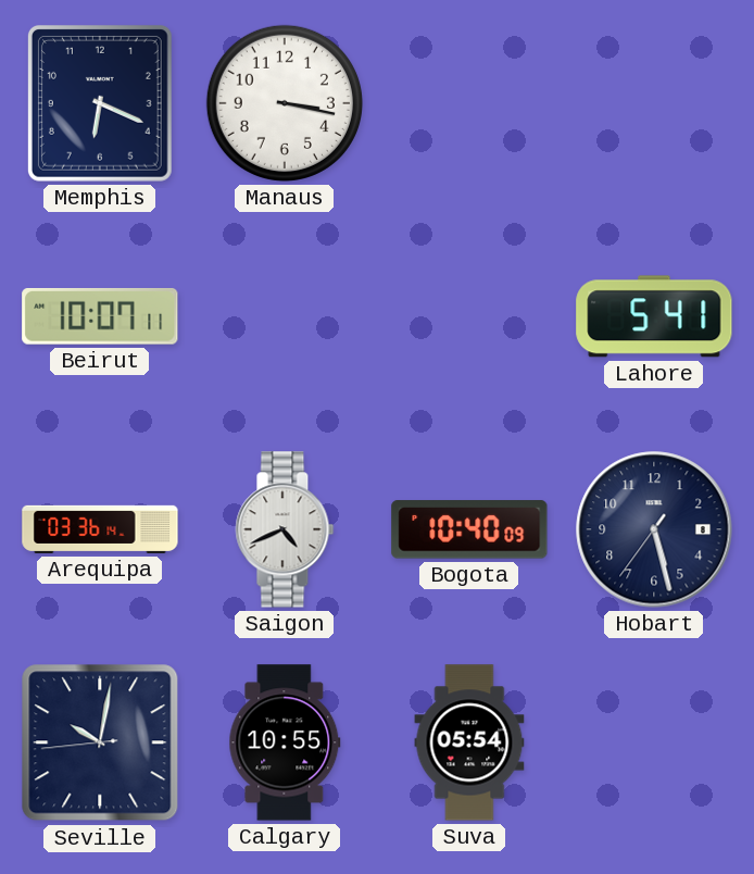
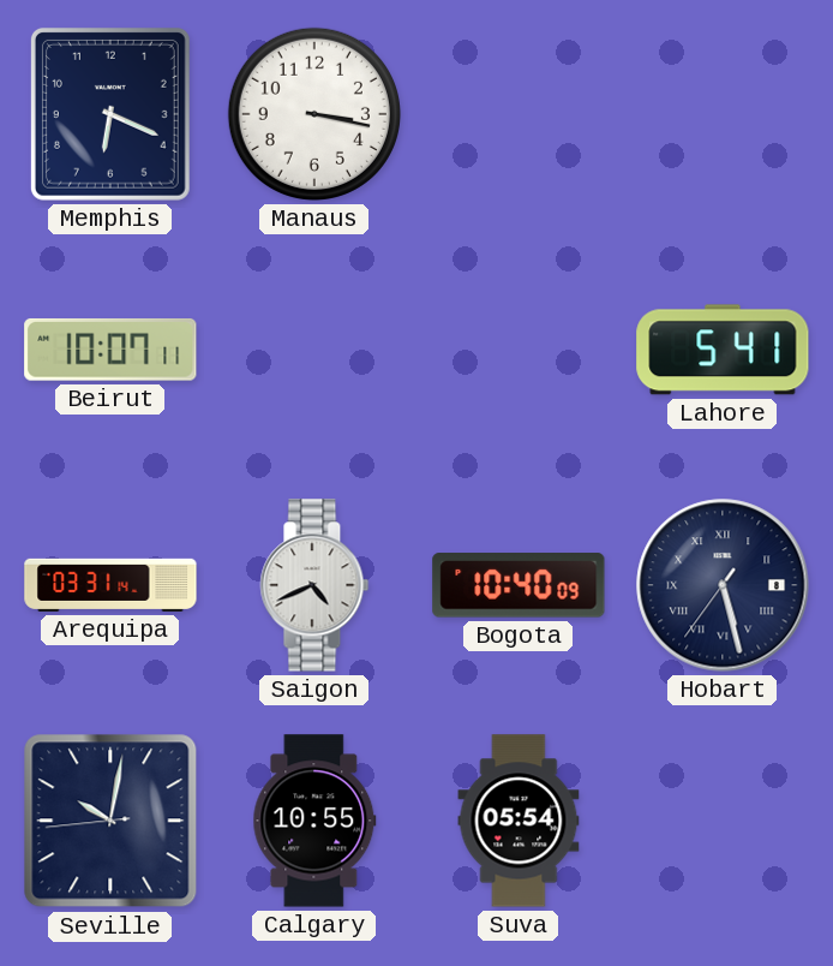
Arequipa: 03:36 -> 03:31
Hobart numerals: Arabic -> Roman
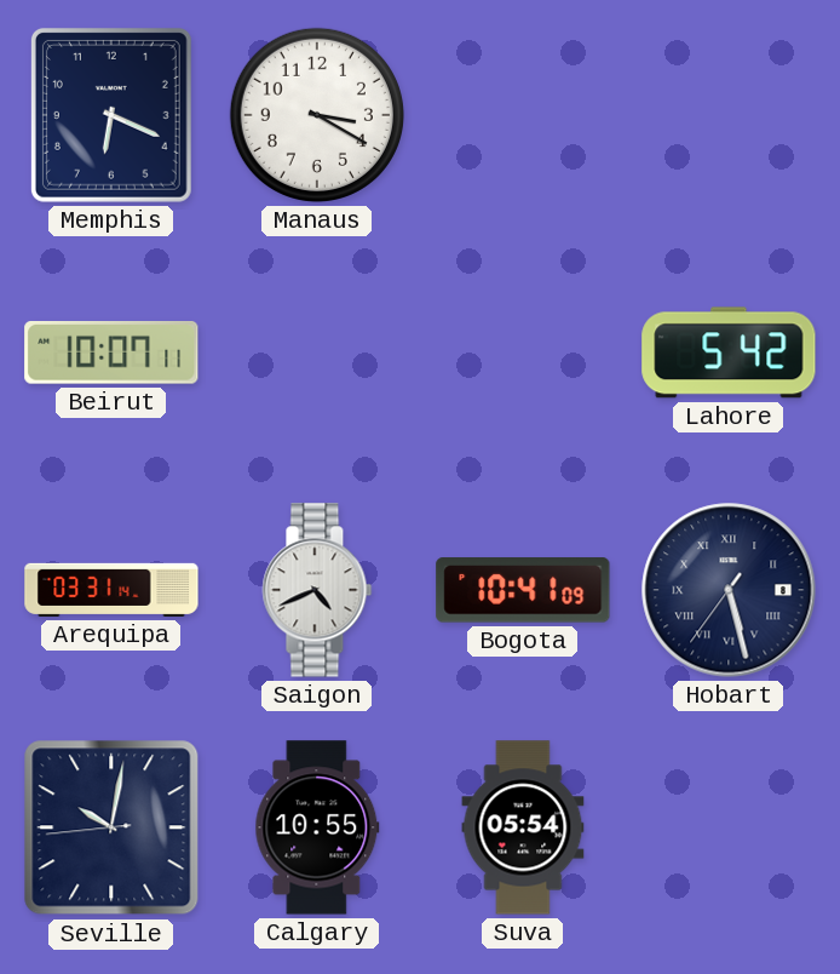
Manaus: 3:17 -> 3:20
Lahore: 5:41 -> 5:42
Bogota: 10:40 -> 10:41
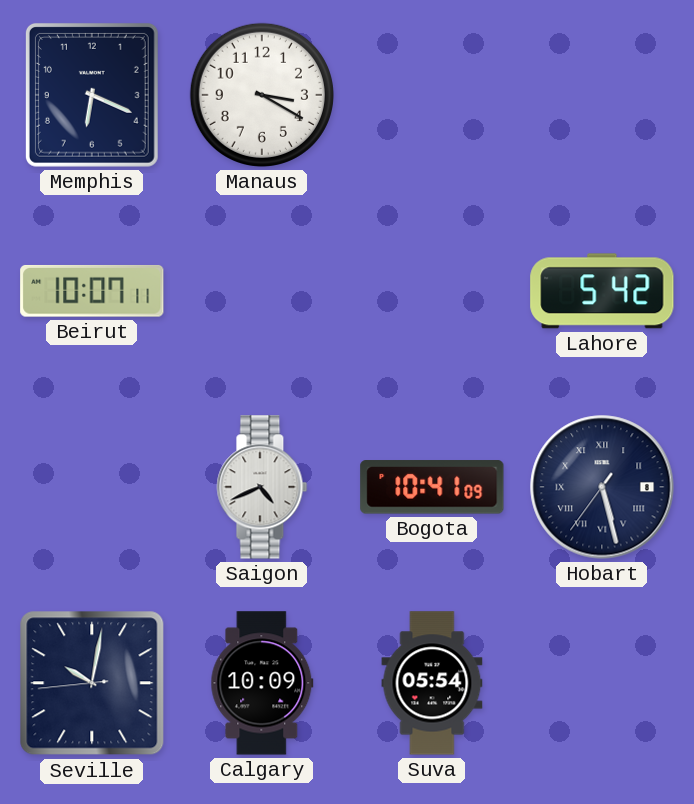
Arequipa: 03:31 -> none
Calgary: 10:55 -> 10:09
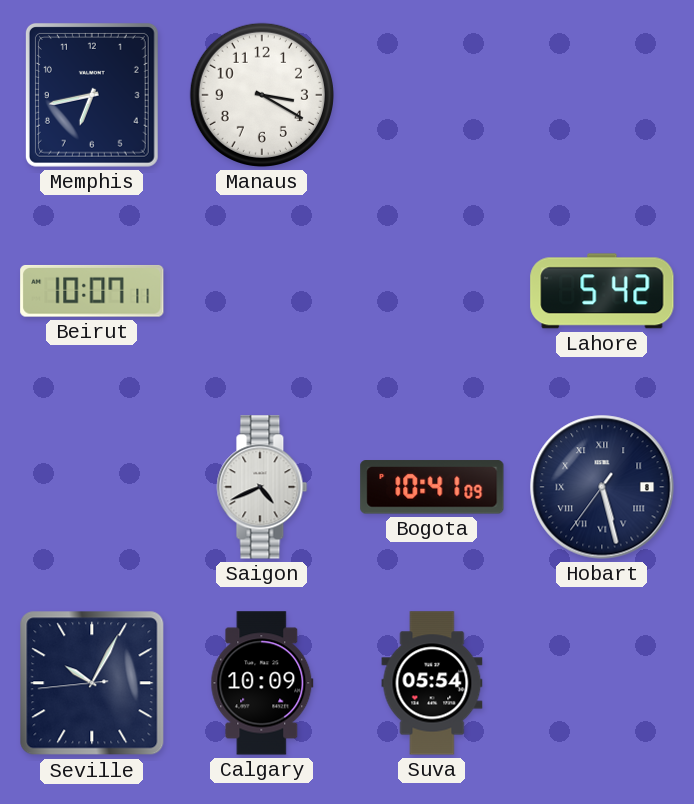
Memphis: 6:19 -> 6:43
Seville: 10:01 -> 10:04
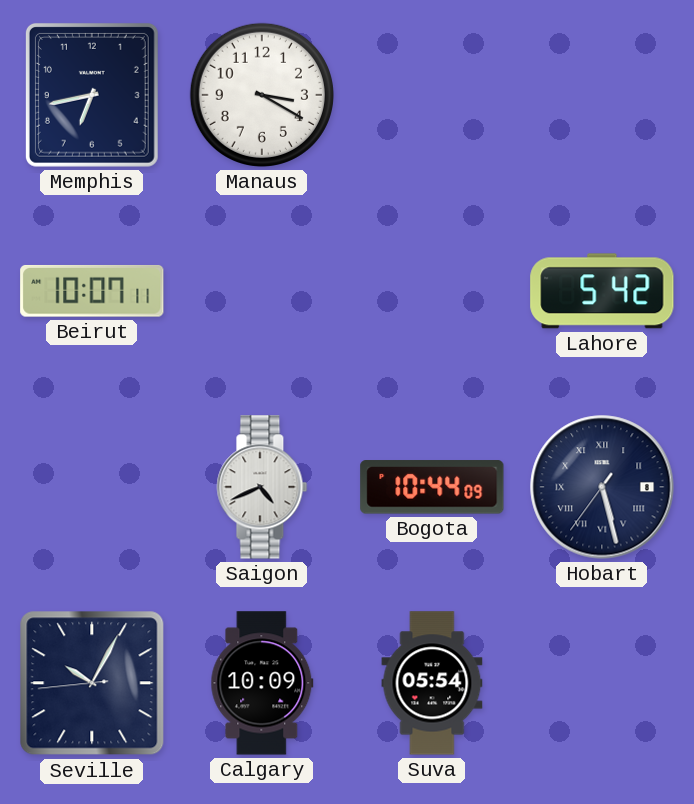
Bogota: 10:41 -> 10:44
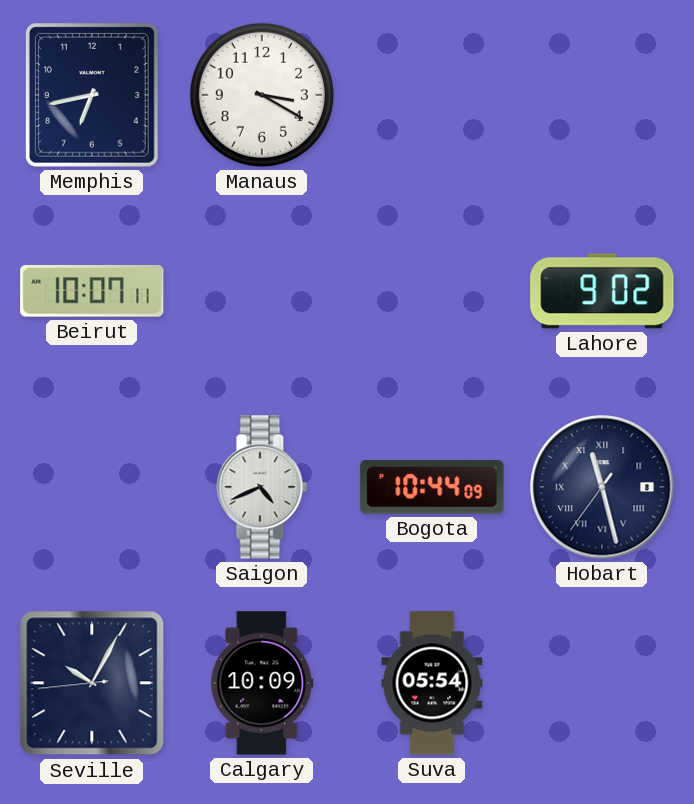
Lahore: 5:42 -> 9:02
Hobart: 5:27 -> 11:27
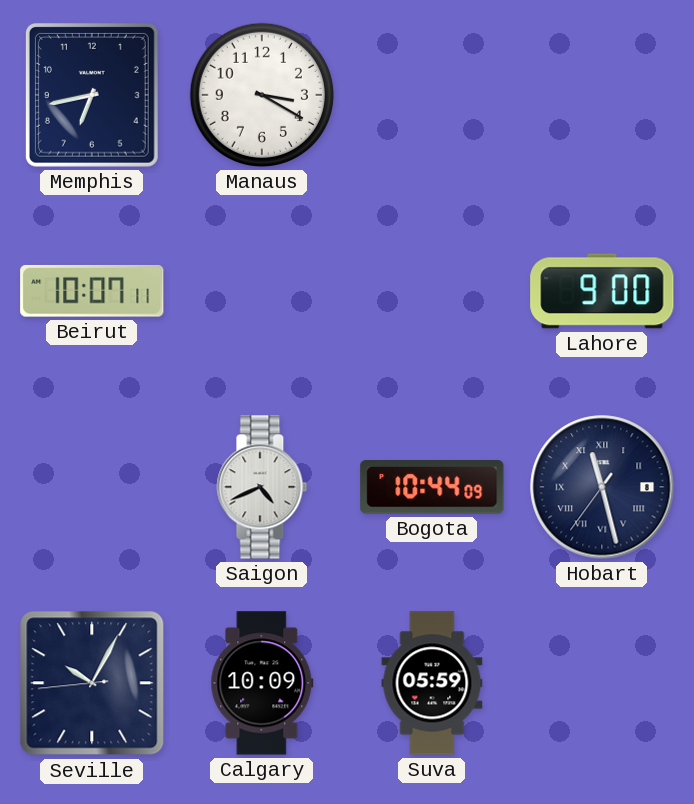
Lahore: 9:02 -> 9:00
Suva: 05:54 -> 05:59
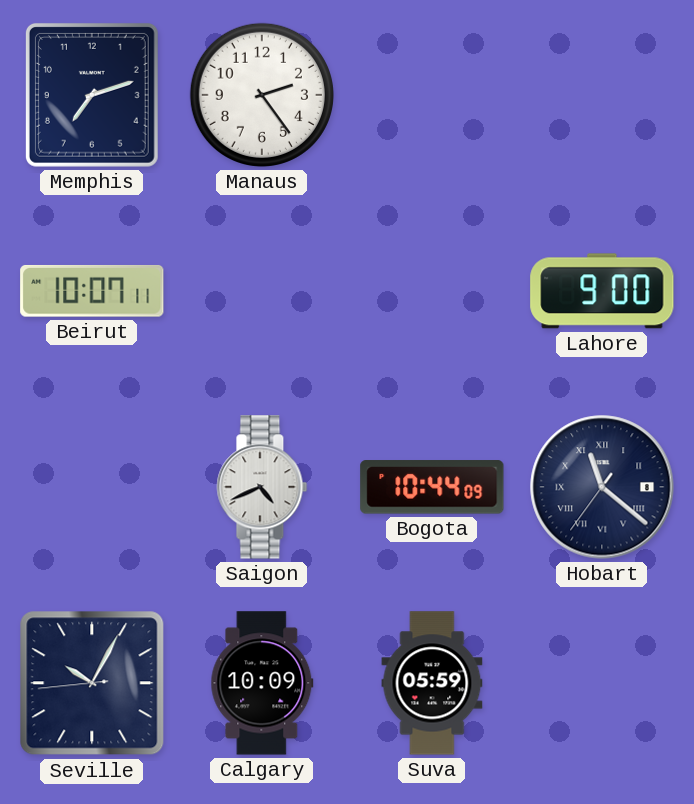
Memphis: 6:43 -> 7:12
Manaus: 3:20 -> 2:24
Hobart: 11:27 -> 11:21
